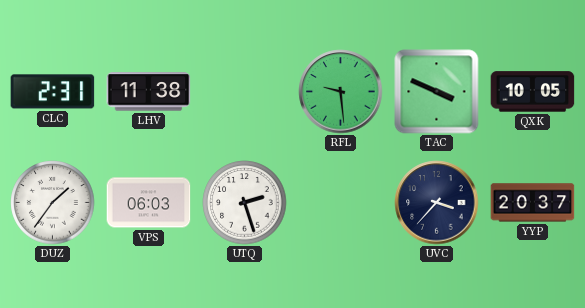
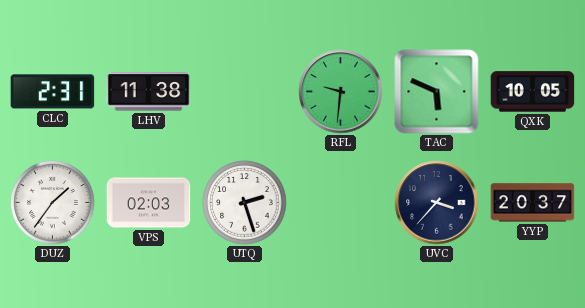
RFL: 9:29 -> 9:31
TAC: 3:49 -> 5:49
VPS: 06:03 -> 02:03
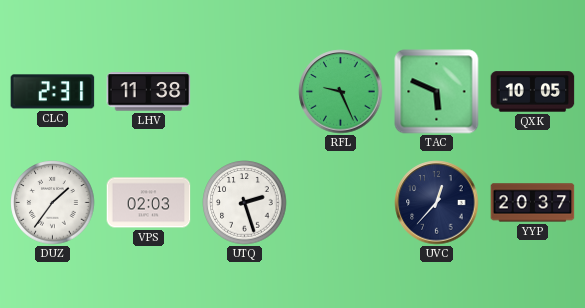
RFL: 9:31 -> 9:26
UVC: 3:37 -> 12:37
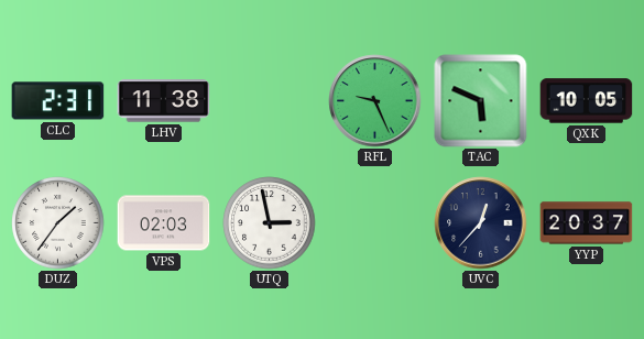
UTQ: 2:27 -> 2:58
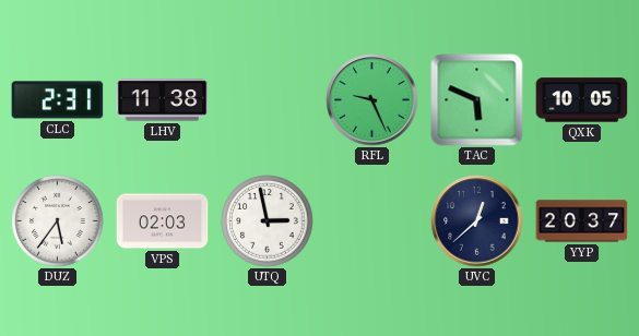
DUZ: 1:36 -> 5:36
UVC: 12:37 -> 12:38
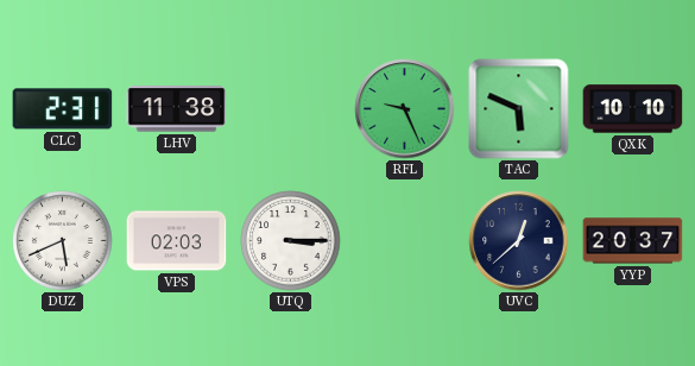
QXK: 10:05 -> 10:10
DUZ: 5:36 -> 5:41
UTQ: 2:58 -> 3:15
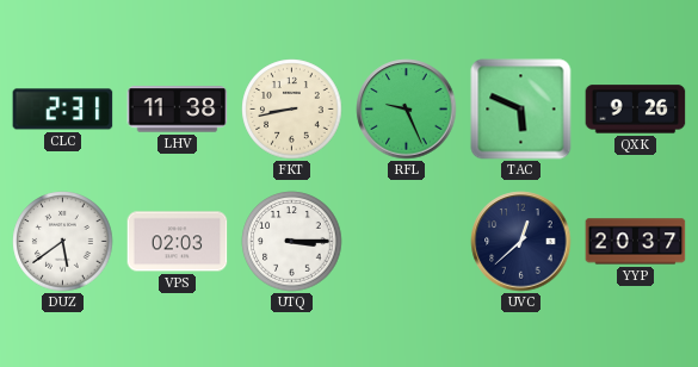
FKT: none -> 8:43
QXK: 10:10 -> 9:26
DUZ: 5:41 -> 5:39
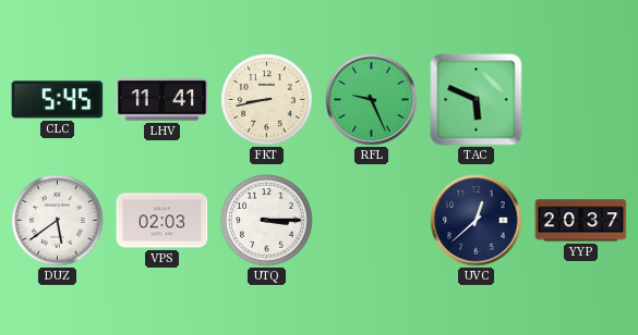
CLC: 2:31 -> 5:45
LHV: 11:38 -> 11:41
QXK: 9:26 -> none
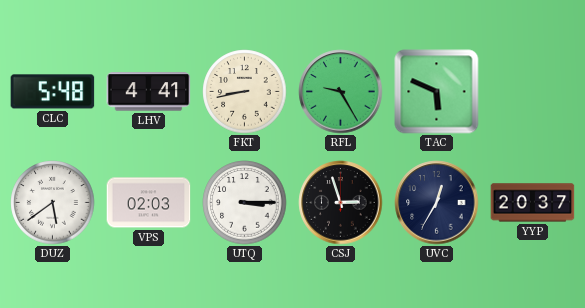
CLC: 5:45 -> 5:48
LHV: 11:41 -> 4:41
RFL: 9:26 -> 9:25
CSJ: none -> 2:57
UVC: 12:38 -> 12:35
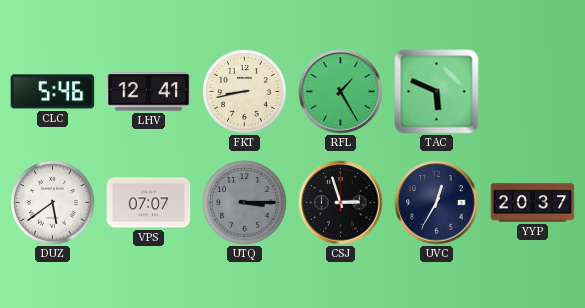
CLC: 5:48 -> 5:46
LHV: 4:41 -> 12:41
RFL: 9:25 -> 1:25
VPS: 02:03 -> 07:07
UTQ dial: white -> grey
